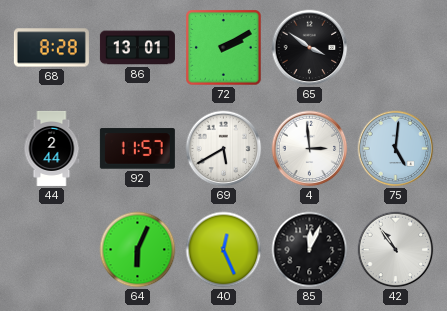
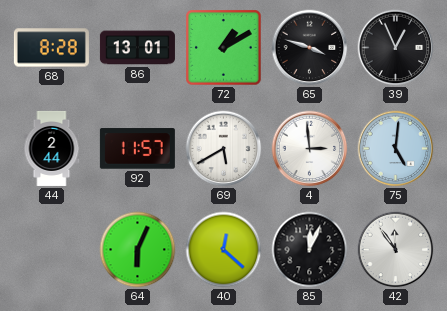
72: 2:10 -> 1:10
65: 3:51 -> 3:48
39: none -> 12:56
40: 12:26 -> 12:22
42: 10:54 -> 11:54
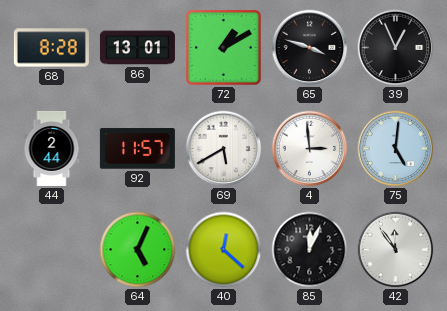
64: 6:04 -> 5:04
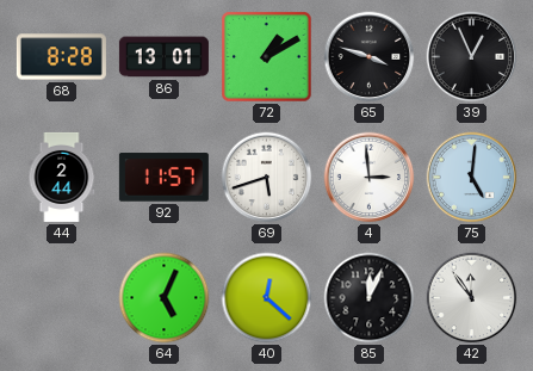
69: 5:40 -> 5:42
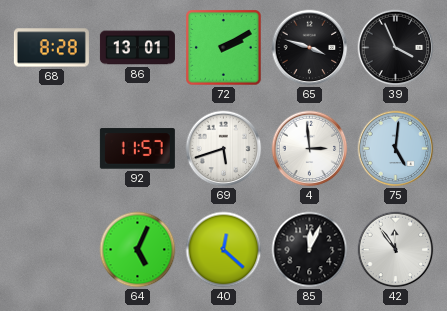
72: 1:10 -> 2:10
39: 12:56 -> 3:56
44: 2:44 -> none
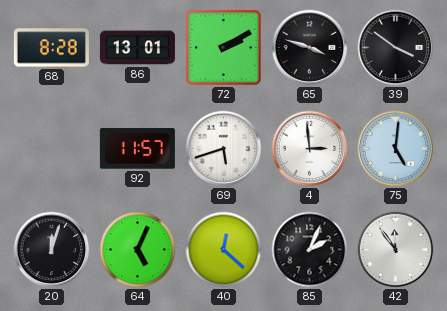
39: 3:56 -> 3:51
20: none -> 12:03
85: 12:04 -> 2:04
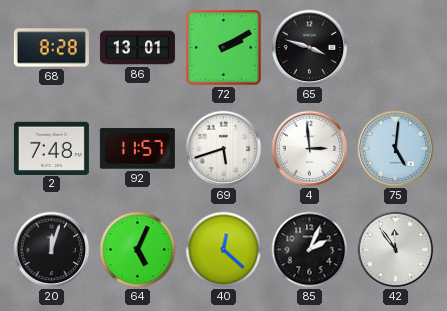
39: 3:51 -> none
2: none -> 7:48
